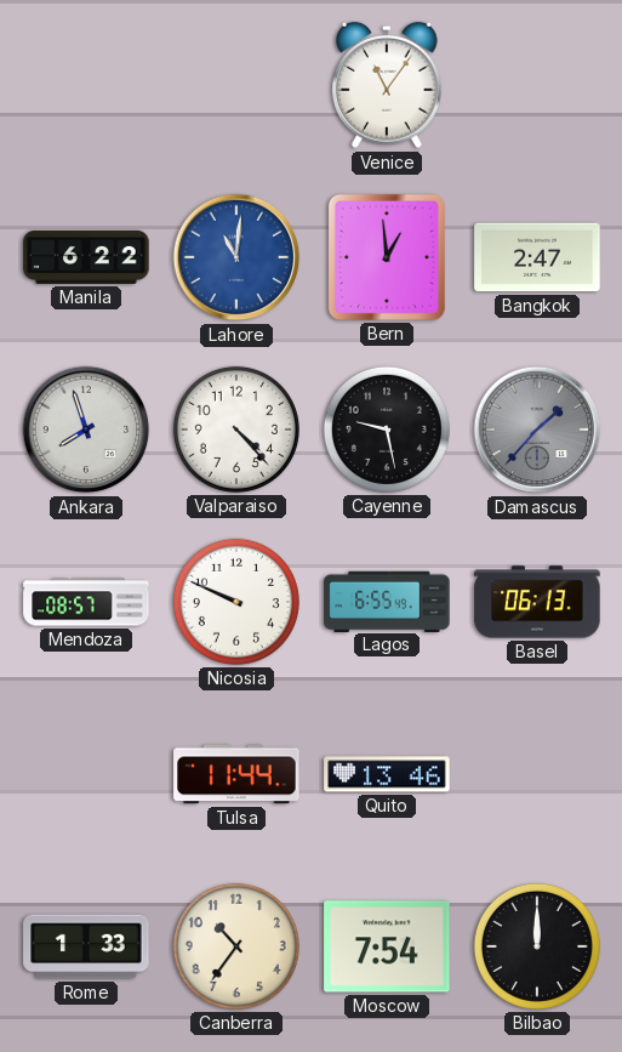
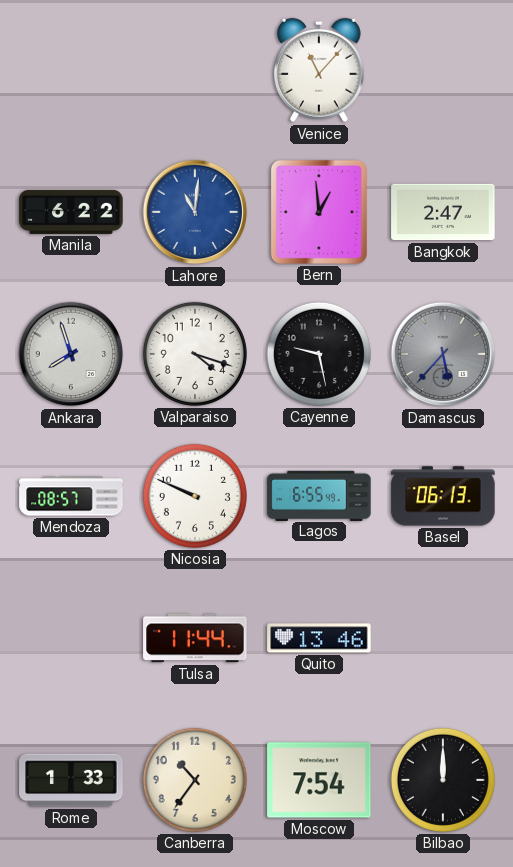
Venice: 11:06 -> 11:07
Valparaiso: 4:23 -> 4:18
Damascus: 1:37 -> 5:37
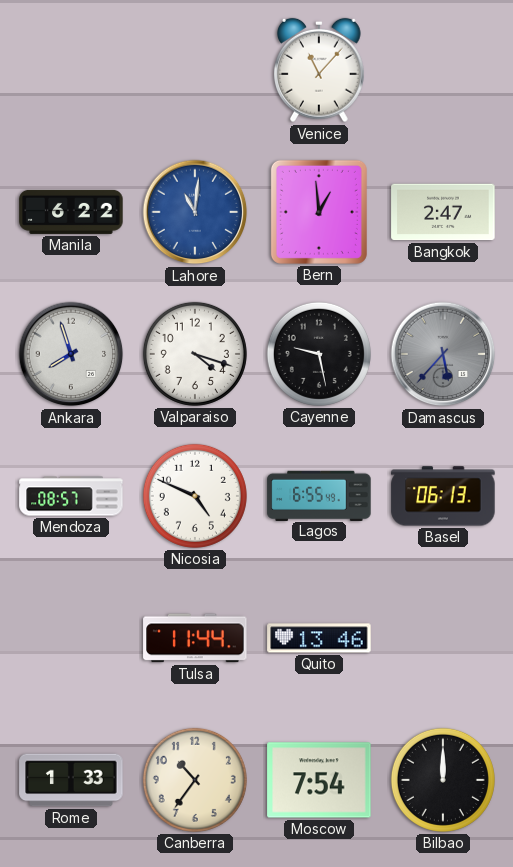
Nicosia: 9:49 -> 4:49
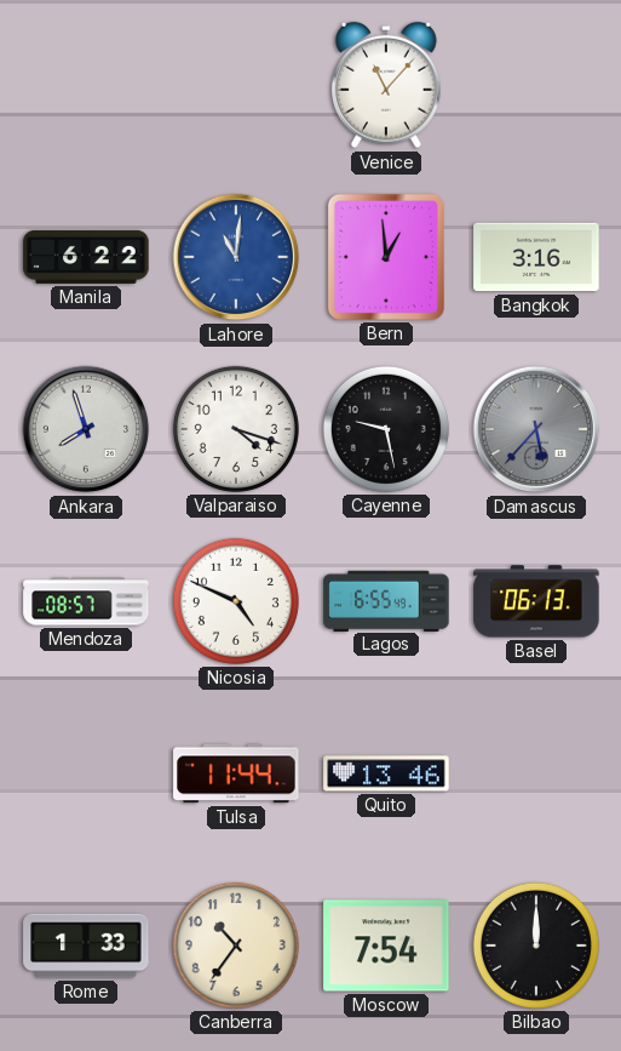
Bangkok: 2:47 -> 3:16
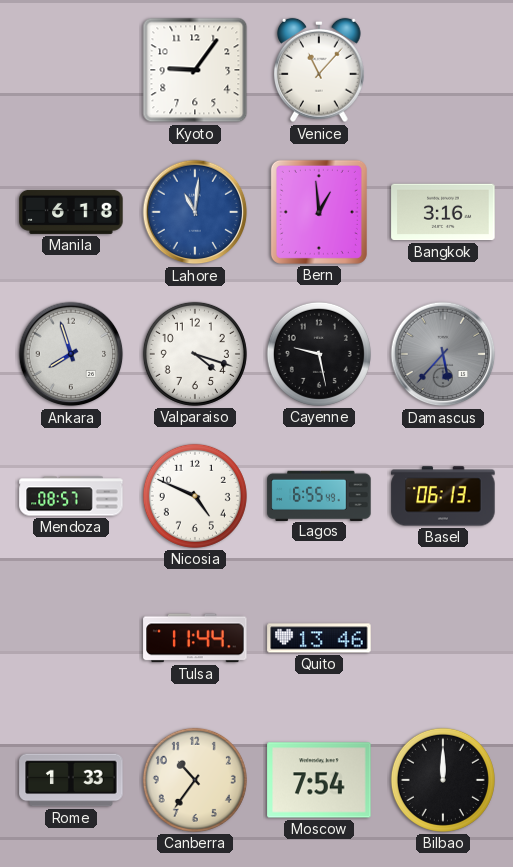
Kyoto: none -> 9:06
Manila: 6:22 -> 6:18
